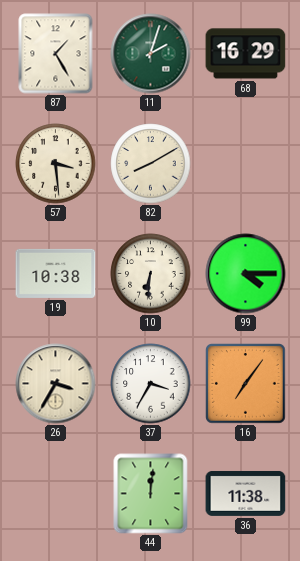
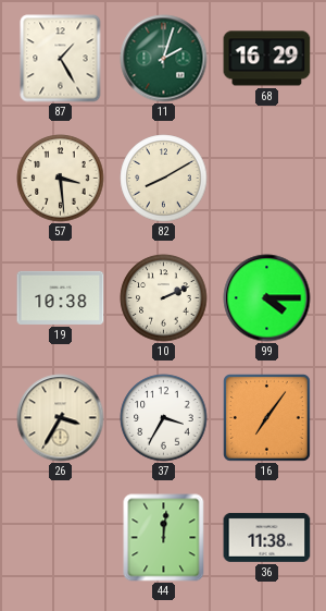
10: 6:31 -> 2:11
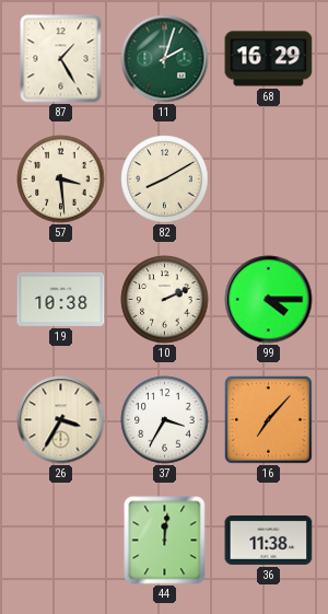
16: 7:06 -> 7:07
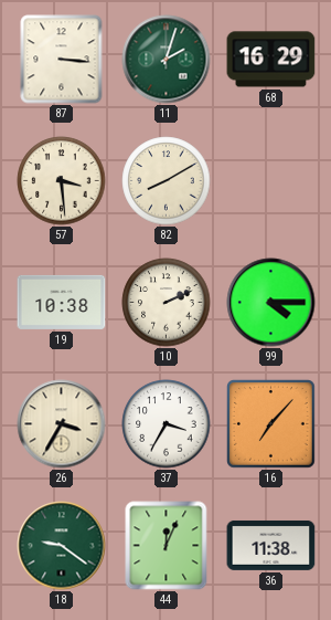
87: 1:25 -> 3:16
18: none -> 9:21
44: 12:01 -> 12:04
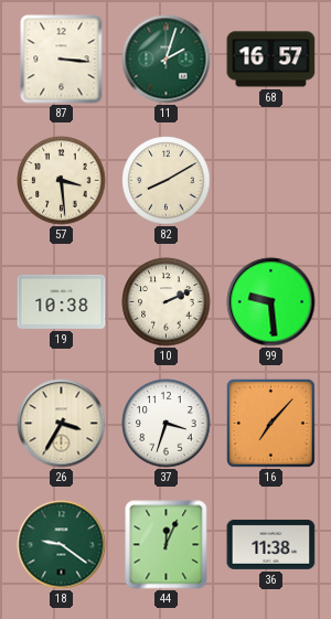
68: 16:29 -> 16:57
99: 4:15 -> 9:29
37: 3:35 -> 3:33
